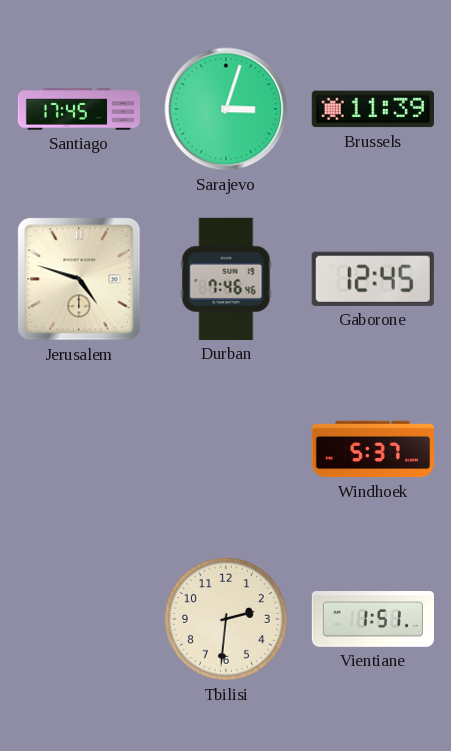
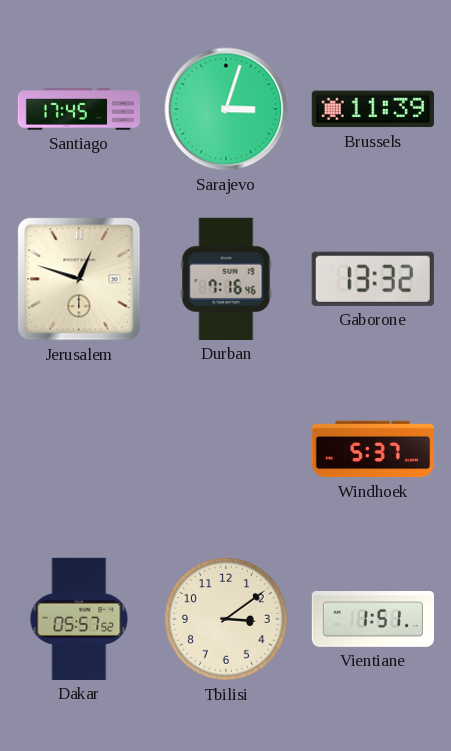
Jerusalem: 4:48 -> 12:48
Durban: 7:46 -> 7:16
Gaborone: 12:45 -> 13:32
Dakar: none -> 05:57
Tbilisi: 2:31 -> 3:09
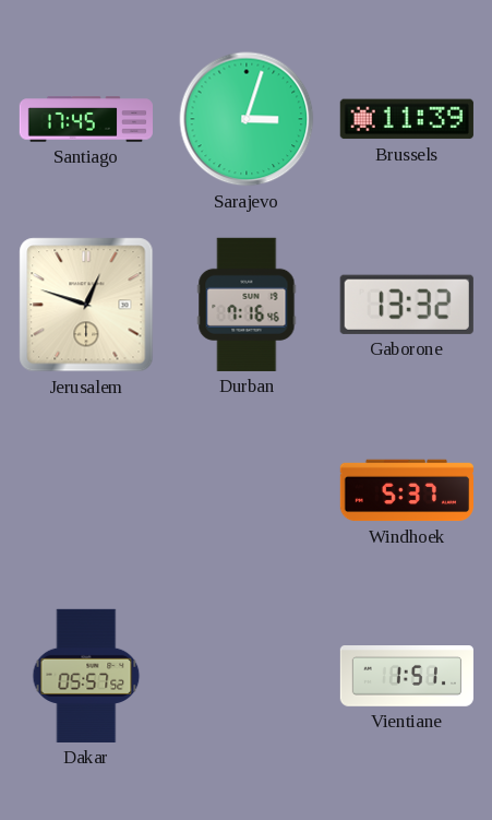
Tbilisi: 3:09 -> none
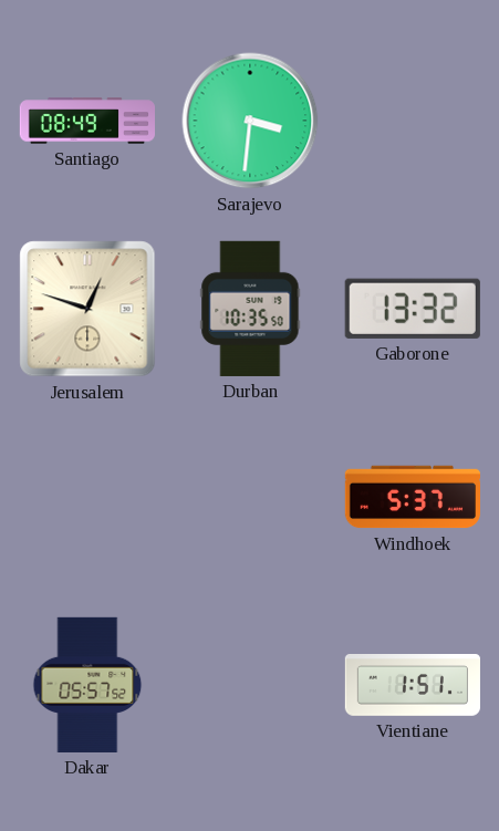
Santiago: 17:45 -> 08:49
Sarajevo: 3:03 -> 3:31
Brussels: 11:39 -> none
Durban: 7:16 -> 10:35
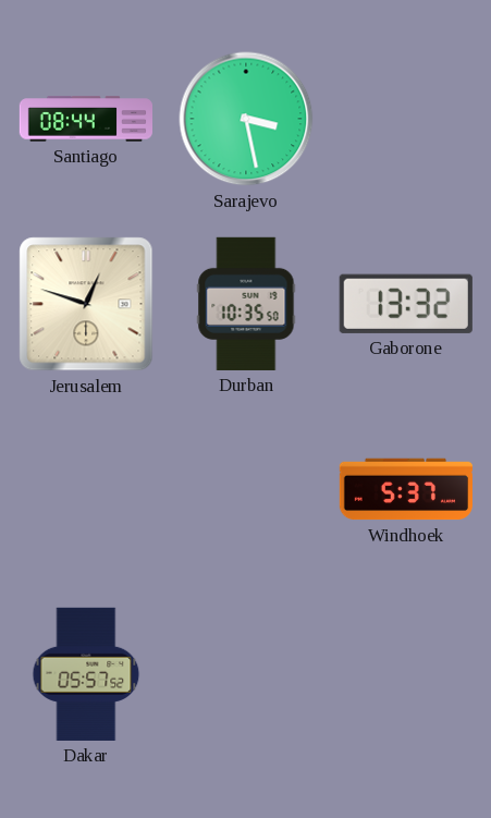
Santiago: 08:49 -> 08:44
Sarajevo: 3:31 -> 3:28
Vientiane: 1:51 -> none
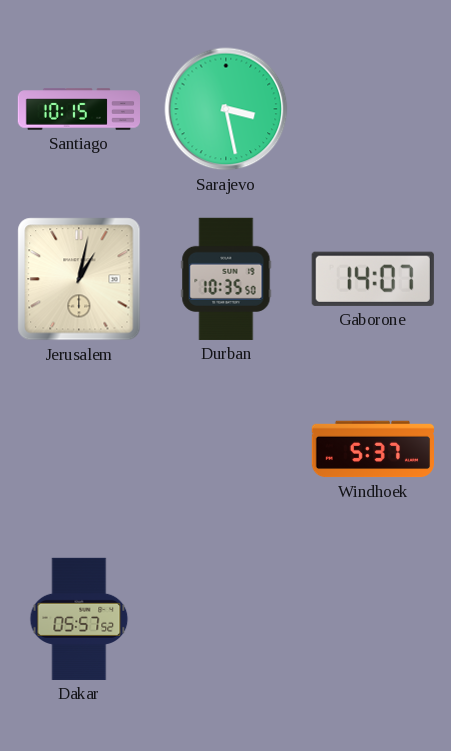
Santiago: 08:44 -> 10:15
Jerusalem: 12:48 -> 1:02
Gaborone: 13:32 -> 14:07
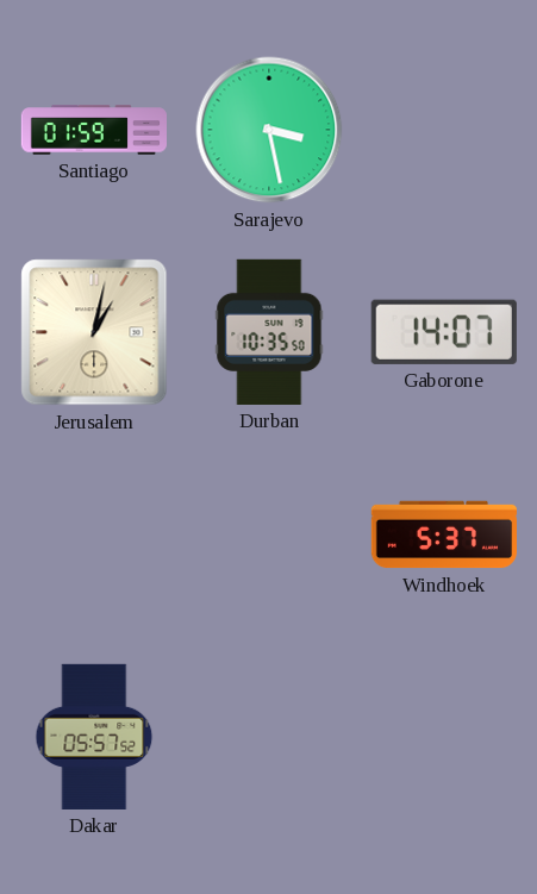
Santiago: 10:15 -> 01:59
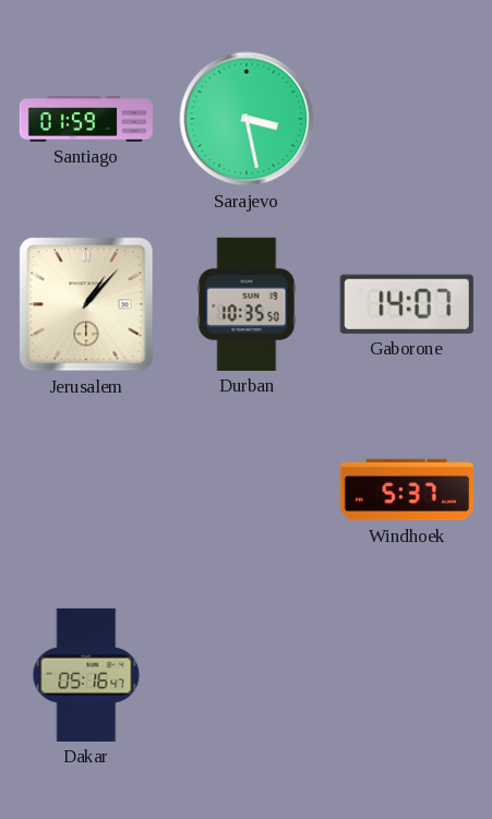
Jerusalem: 1:02 -> 1:07
Dakar: 05:57 -> 05:16
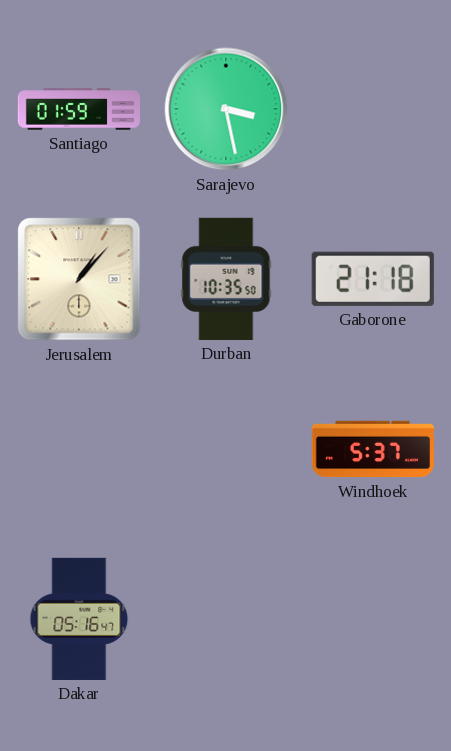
Gaborone: 14:07 -> 21:18
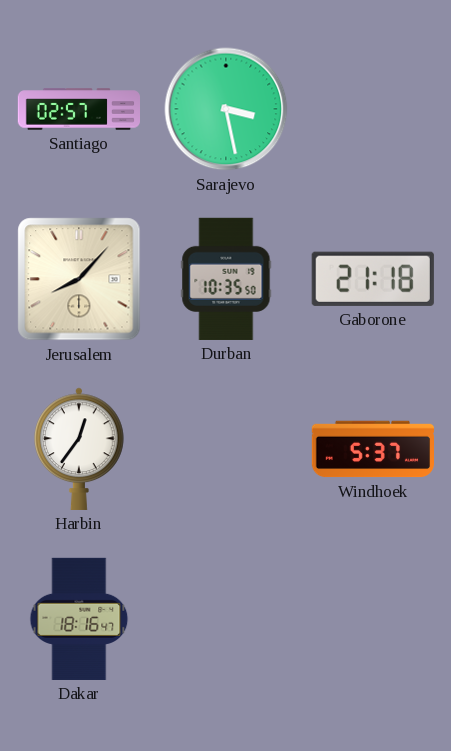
Santiago: 01:59 -> 02:57
Jerusalem: 1:07 -> 8:07
Harbin: none -> 12:36
Dakar: 05:16 -> 18:16
